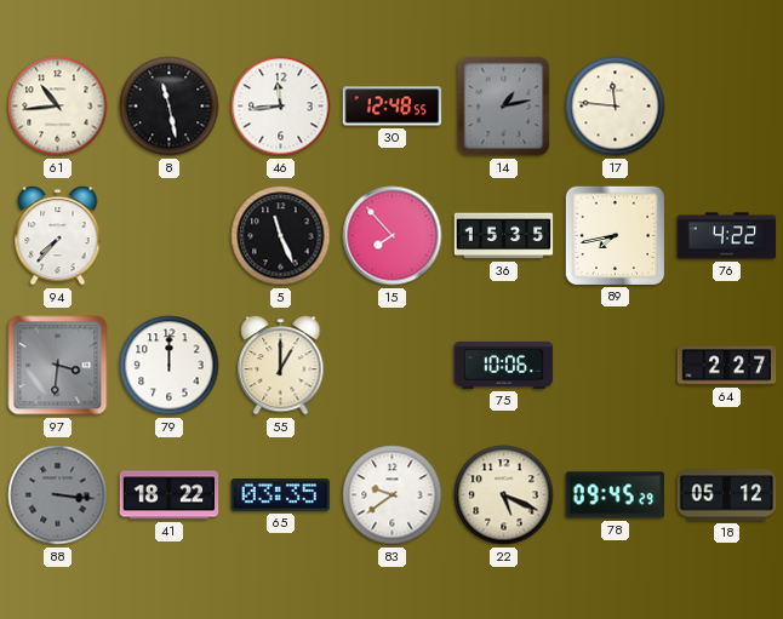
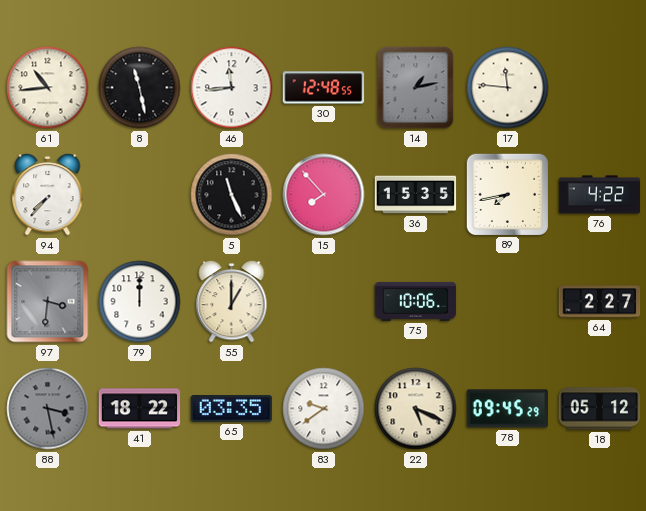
88: 3:16 -> 3:28
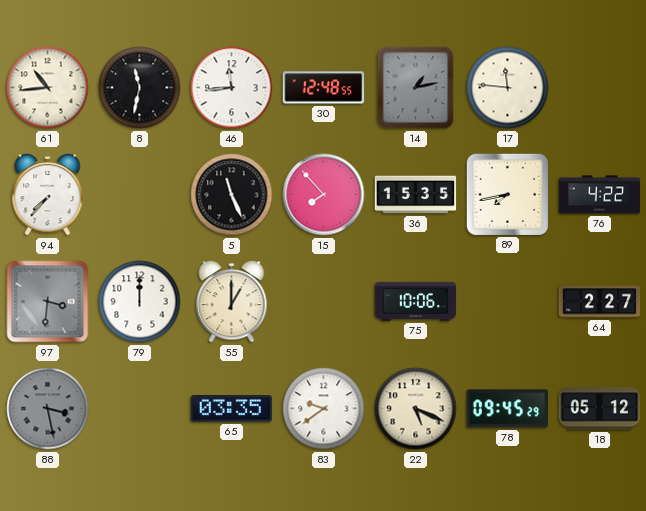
8: 11:28 -> 11:32
41: 18:22 -> none
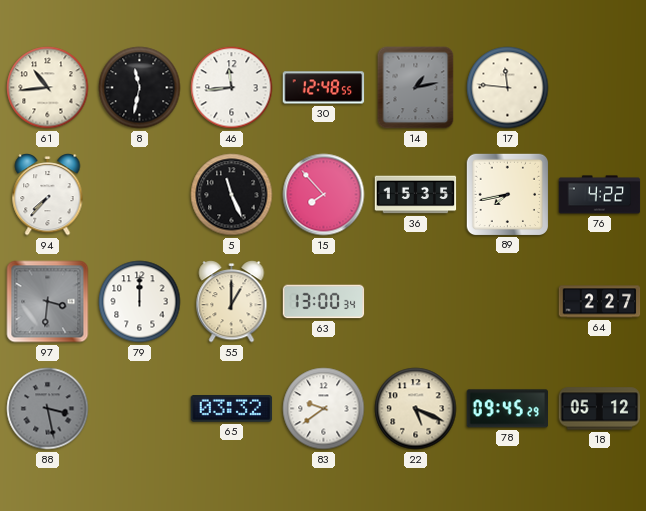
63: none -> 13:00
75: 10:06 -> none
65: 03:35 -> 03:32
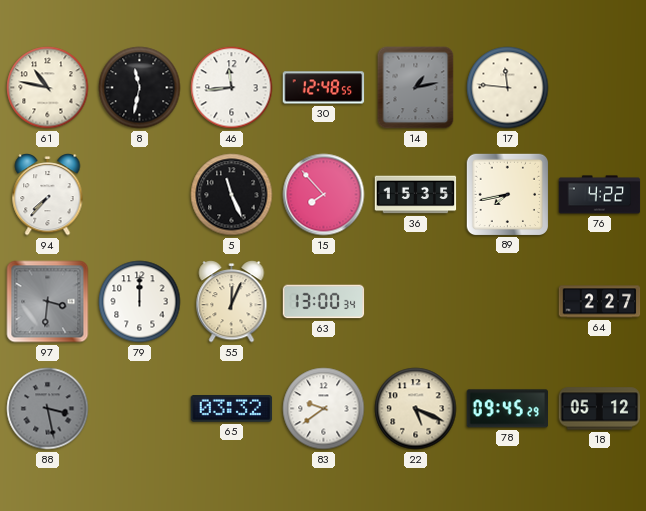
61: 10:44 -> 10:47
55: 1:00 -> 12:04
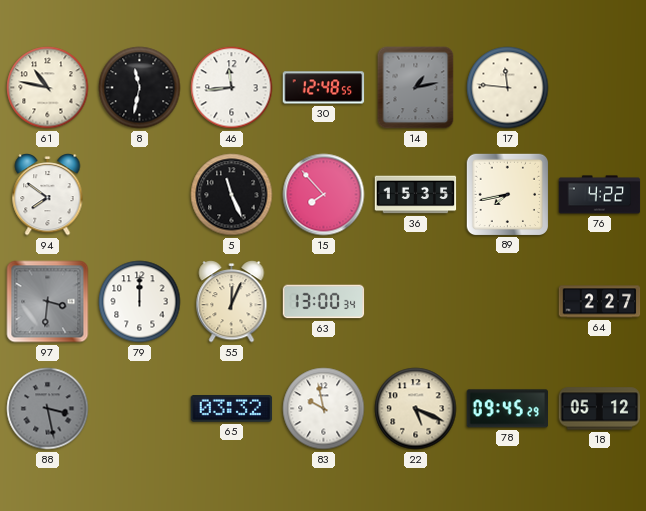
94: 7:37 -> 7:51
83: 9:39 -> 9:58
